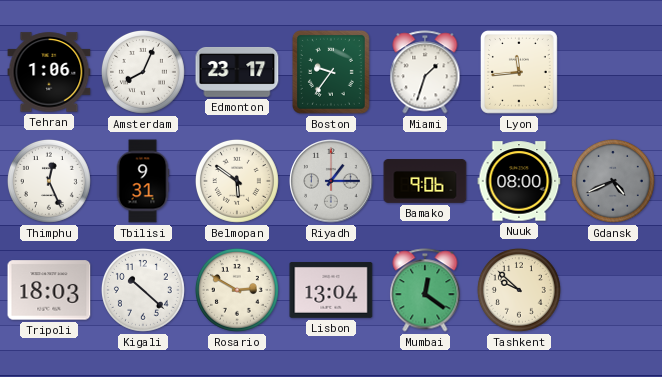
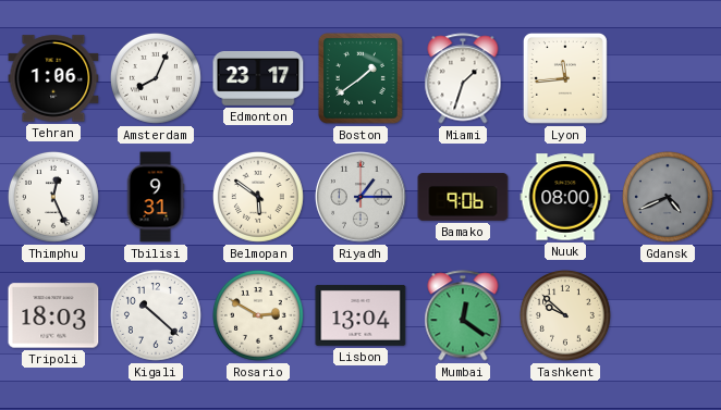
Boston: 9:36 -> 1:39
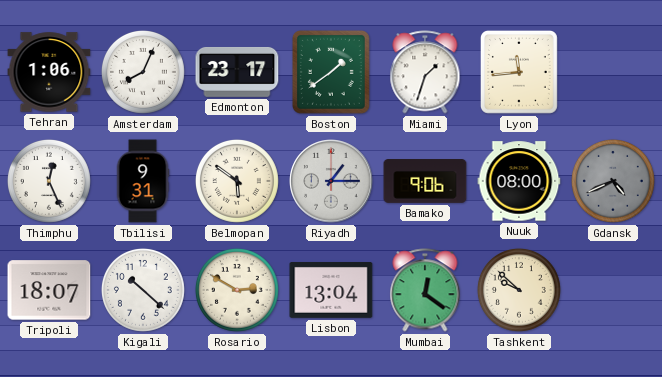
Tripoli: 18:03 -> 18:07
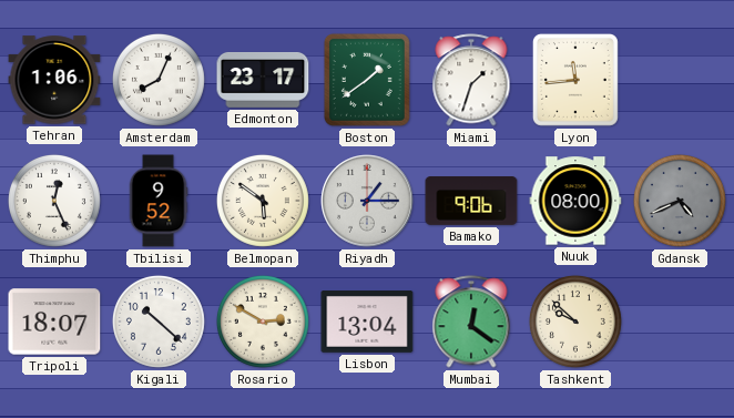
Tbilisi: 9:31 -> 9:52
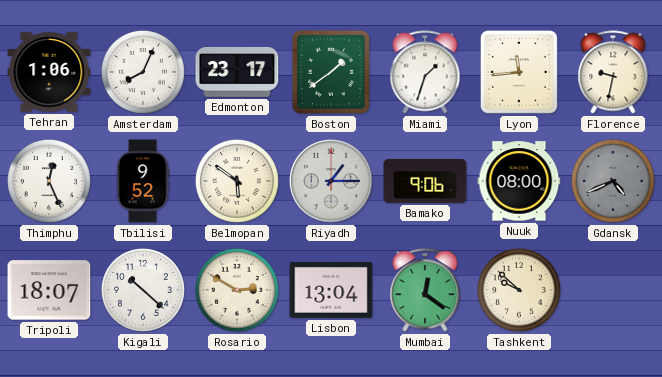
Florence: none -> 9:32
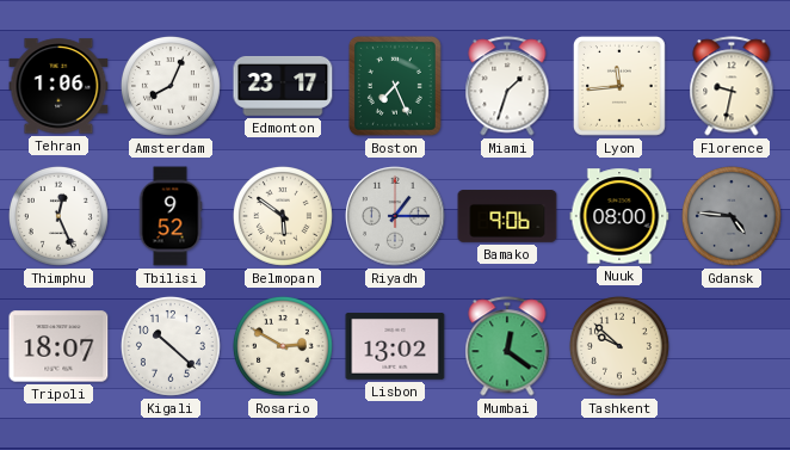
Boston: 1:39 -> 7:26
Gdansk: 4:41 -> 4:46
Lisbon: 13:04 -> 13:02
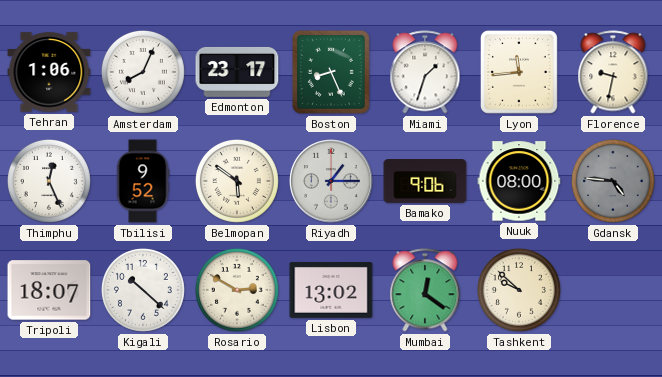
Boston: 7:26 -> 8:26
